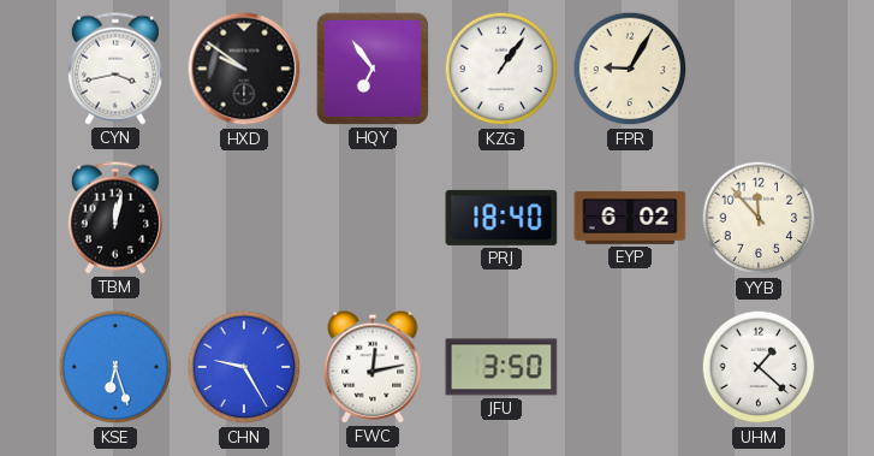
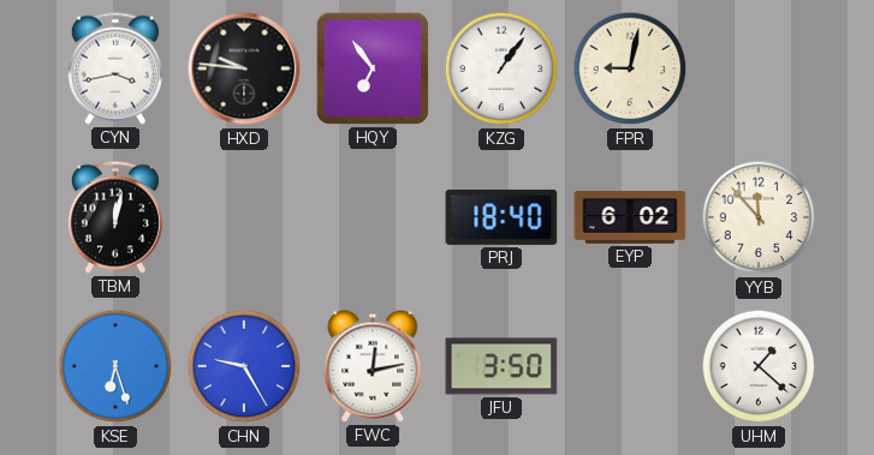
HXD: 9:51 -> 9:46
FPR: 9:05 -> 9:02
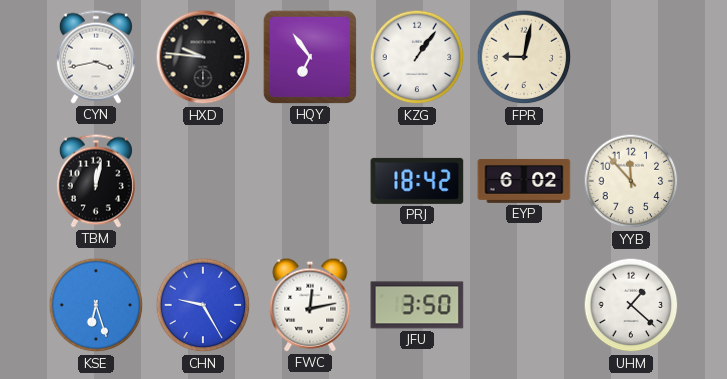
PRJ: 18:40 -> 18:42
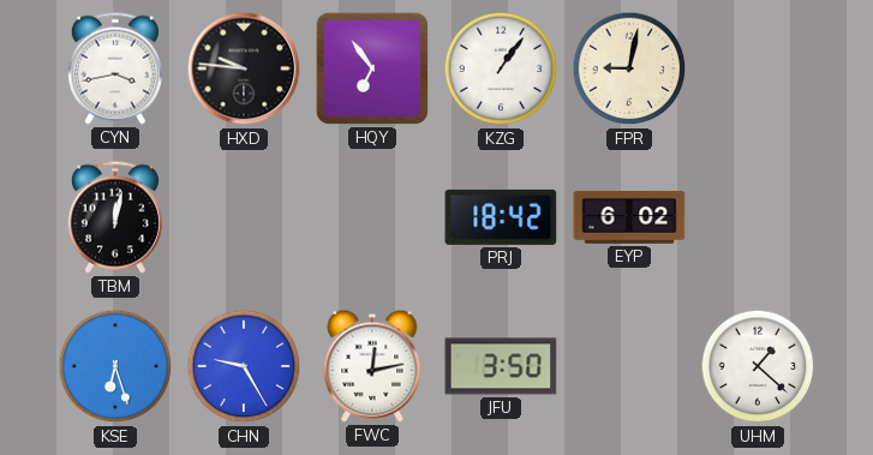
YYB: 11:53 -> none
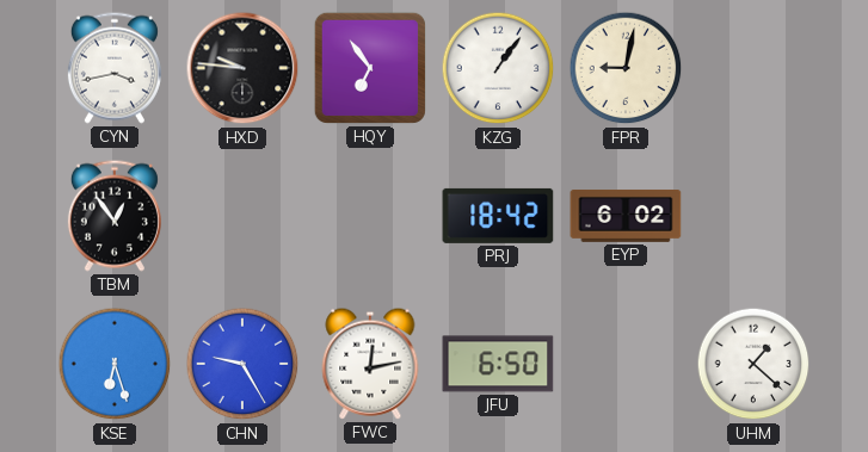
TBM: 12:02 -> 12:54
JFU: 3:50 -> 6:50
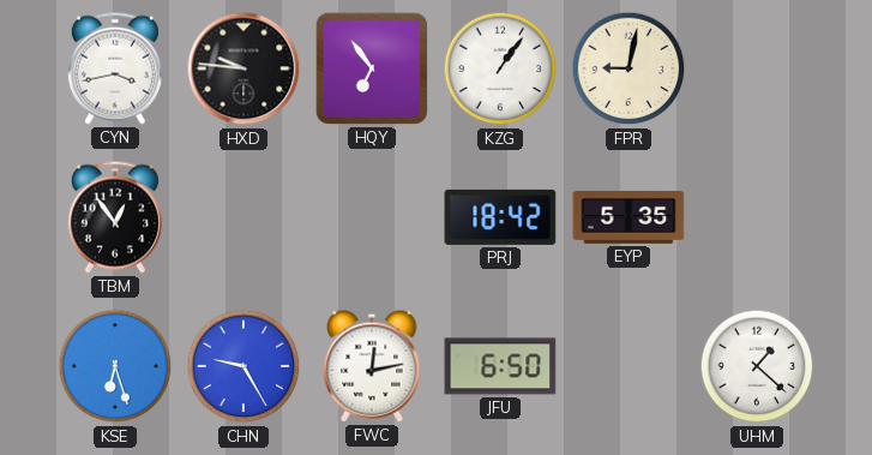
EYP: 6:02 -> 5:35
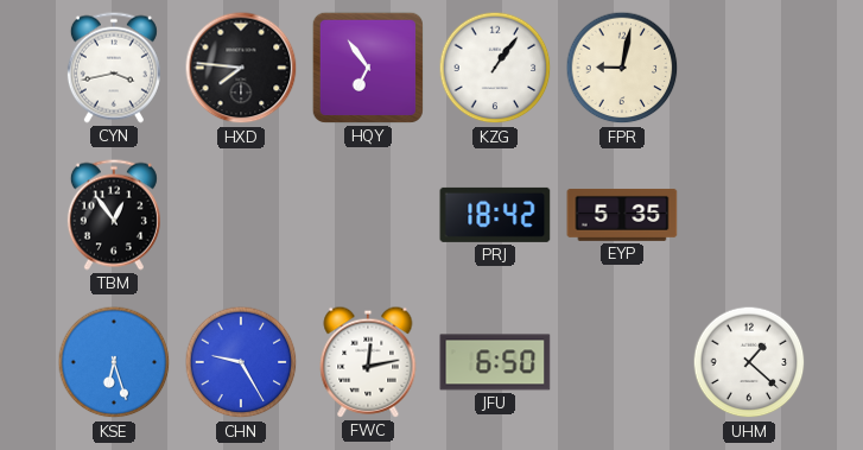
HXD: 9:46 -> 7:46
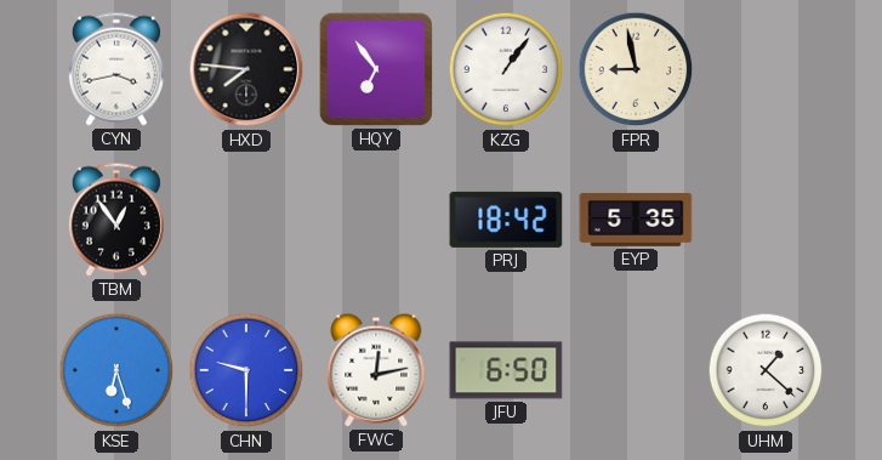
FPR: 9:02 -> 8:58
CHN: 9:25 -> 9:30
